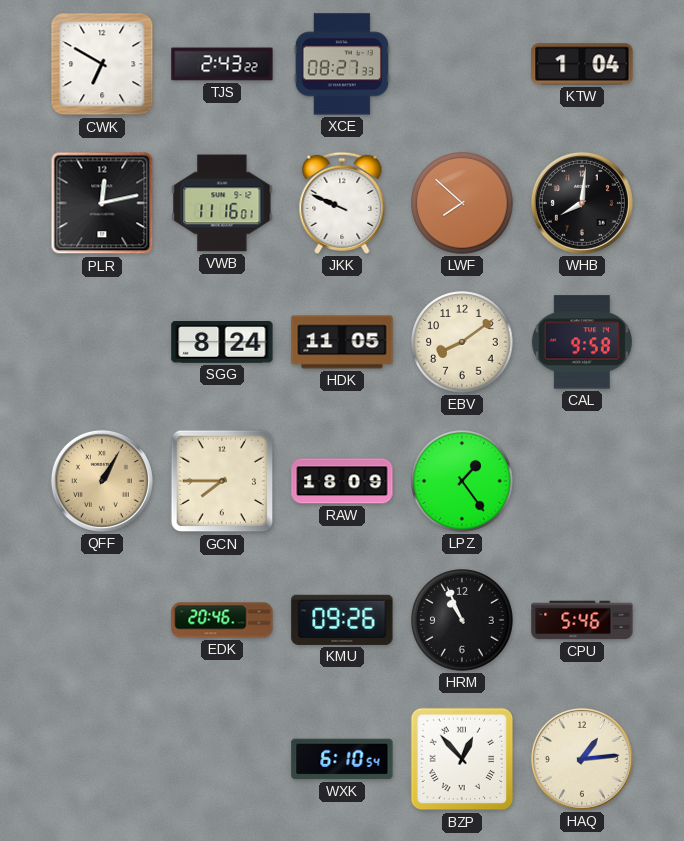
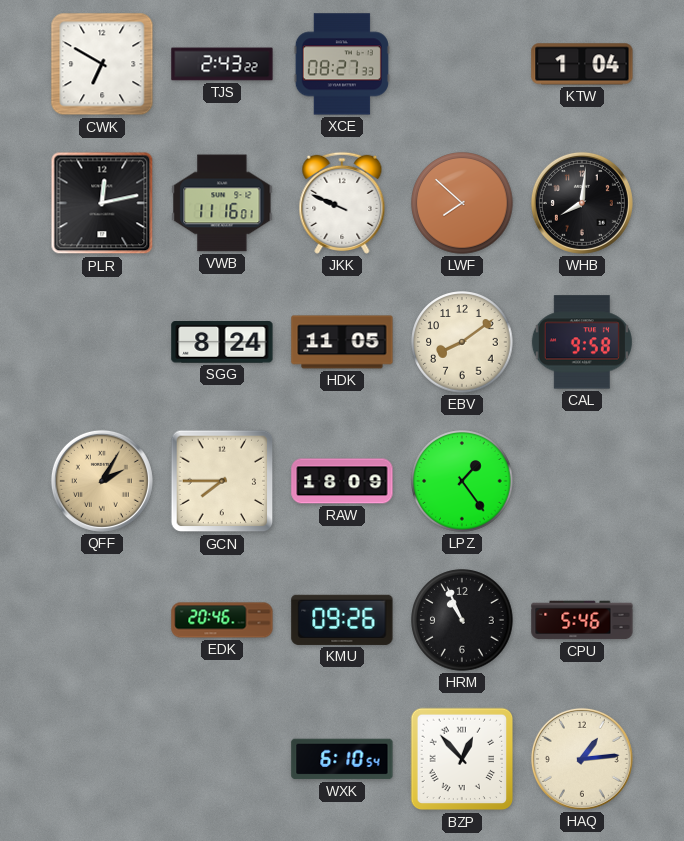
QFF: 1:05 -> 2:05
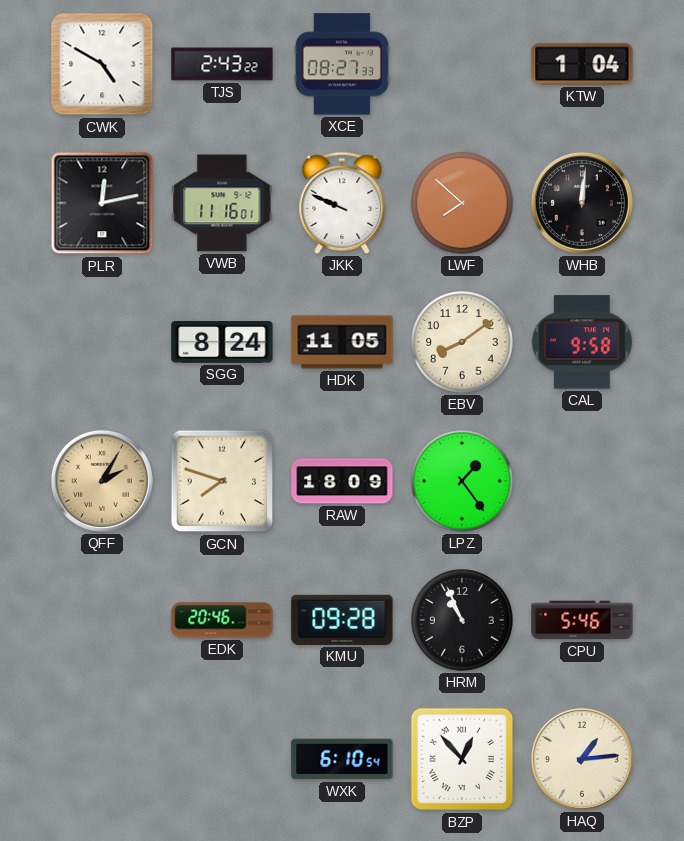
CWK: 6:50 -> 4:50
WHB: 8:01 -> 12:01
GCN: 7:45 -> 7:48
KMU: 09:26 -> 09:28
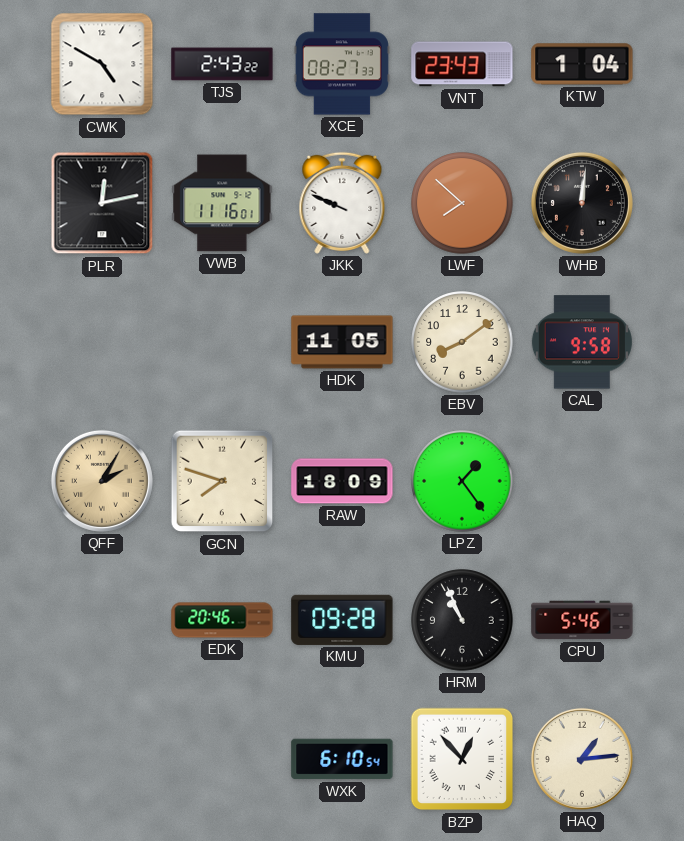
VNT: none -> 23:43
SGG: 8:24 -> none
